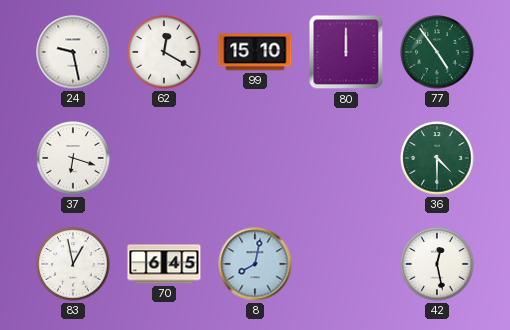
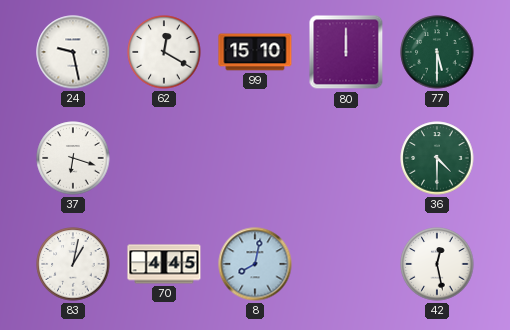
77: 4:54 -> 5:30
83: 12:58 -> 1:02
70: 6:45 -> 4:45
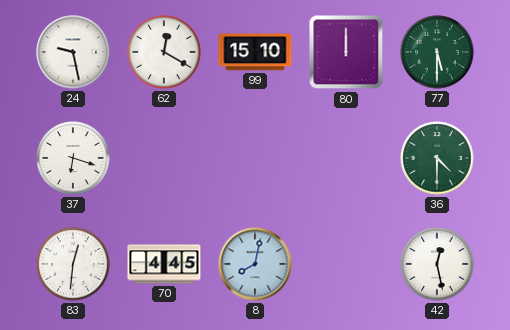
83: 1:02 -> 12:31
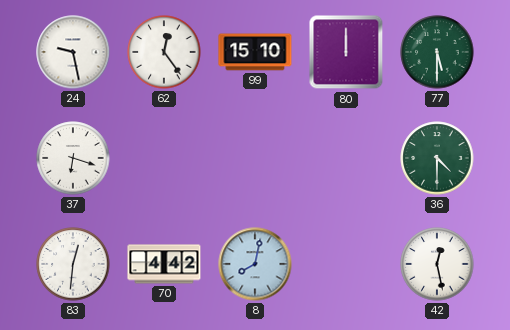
62: 12:20 -> 12:24
70: 4:45 -> 4:42
